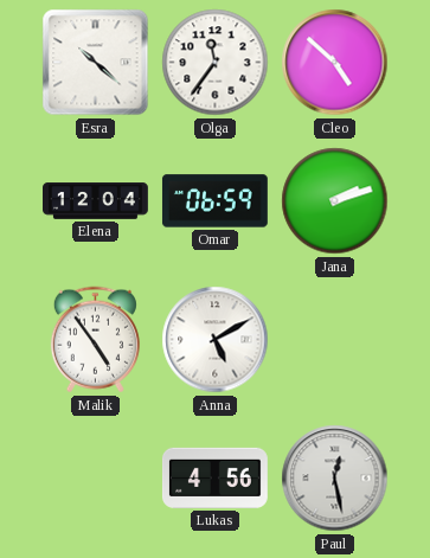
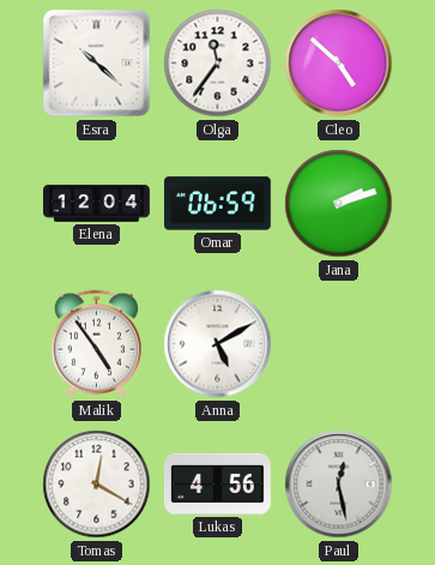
Tomas: none -> 12:20
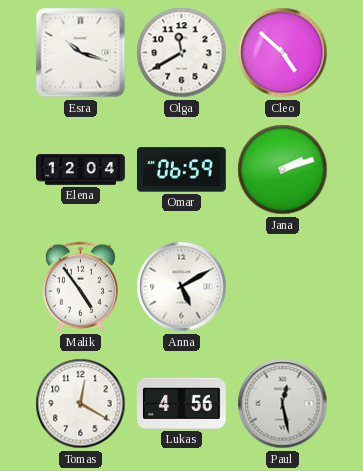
Esra: 10:22 -> 10:18
Olga: 11:36 -> 11:40
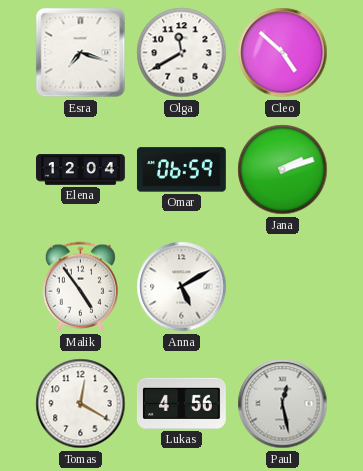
Esra: 10:18 -> 7:18
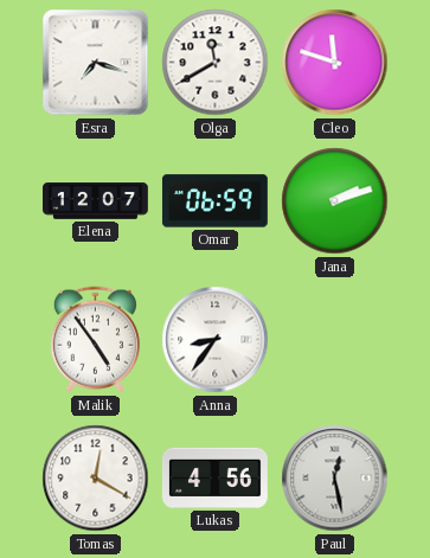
Cleo: 4:52 -> 11:48
Elena: 12:04 -> 12:07
Anna: 5:10 -> 8:36
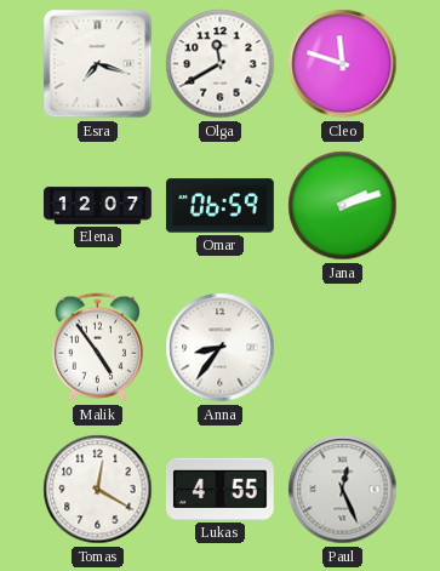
Lukas: 4:56 -> 4:55
Paul: 12:28 -> 12:26
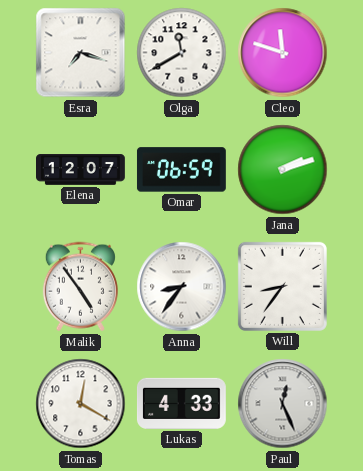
Will: none -> 8:36
Lukas: 4:55 -> 4:33
